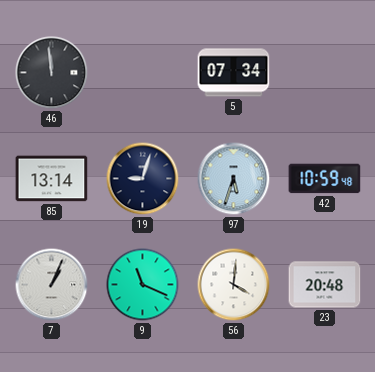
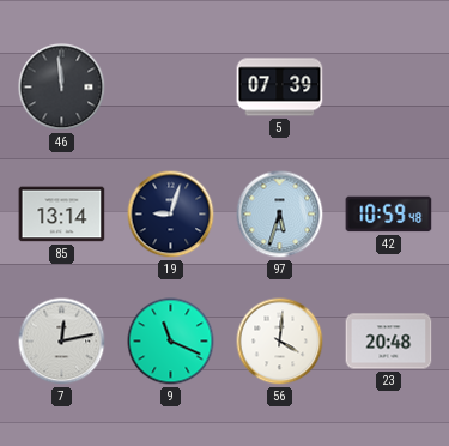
5: 07:34 -> 07:39
7: 1:04 -> 12:13
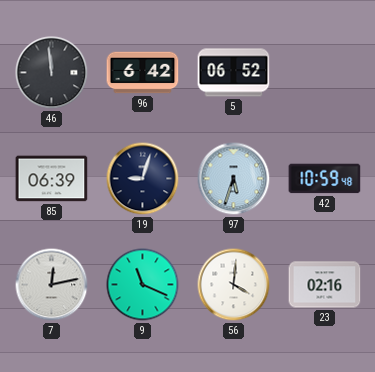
96: none -> 6:42
5: 07:39 -> 06:52
85: 13:14 -> 06:39
23: 20:48 -> 02:16
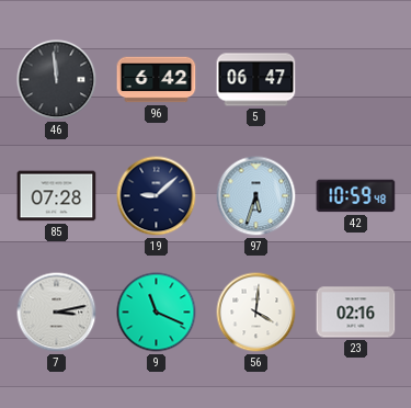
5: 06:52 -> 06:47
85: 06:39 -> 07:28
19: 9:03 -> 9:08
7: 12:13 -> 3:13
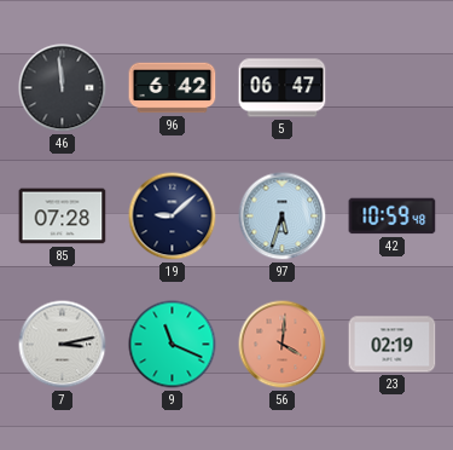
56 dial: white -> salmon
23: 02:16 -> 02:19
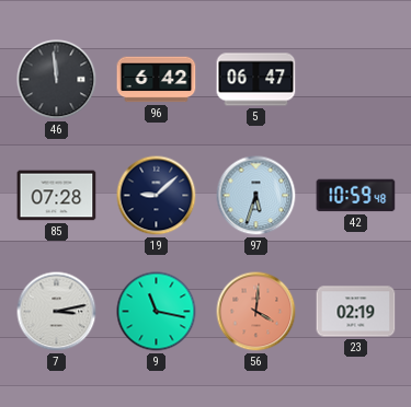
9: 11:19 -> 11:17
